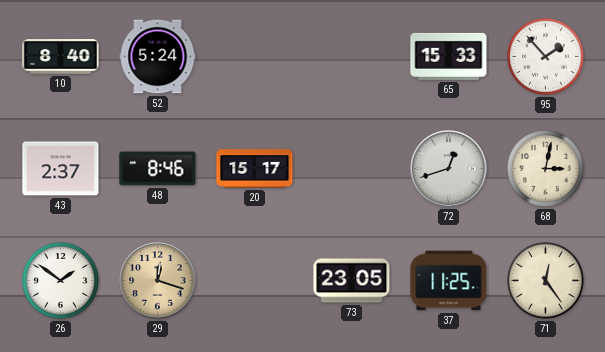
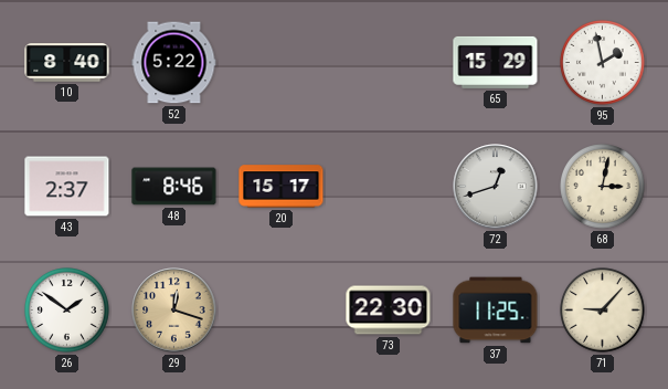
52: 5:24 -> 5:22
65: 15:33 -> 15:29
95: 1:53 -> 1:58
73: 23:05 -> 22:30
71: 12:24 -> 9:07
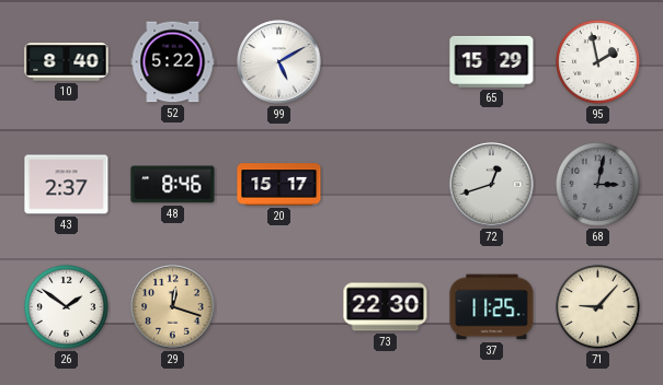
99: none -> 5:10
68 dial: cream -> grey
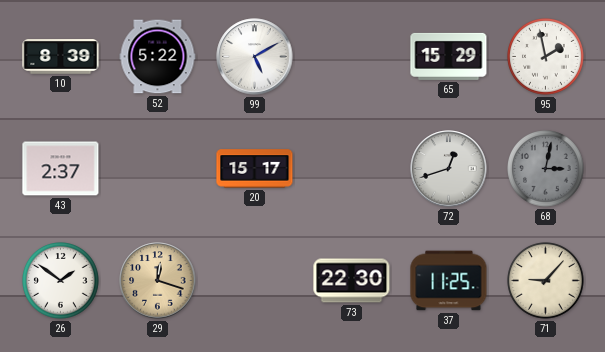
10: 8:40 -> 8:39
48: 8:46 -> none
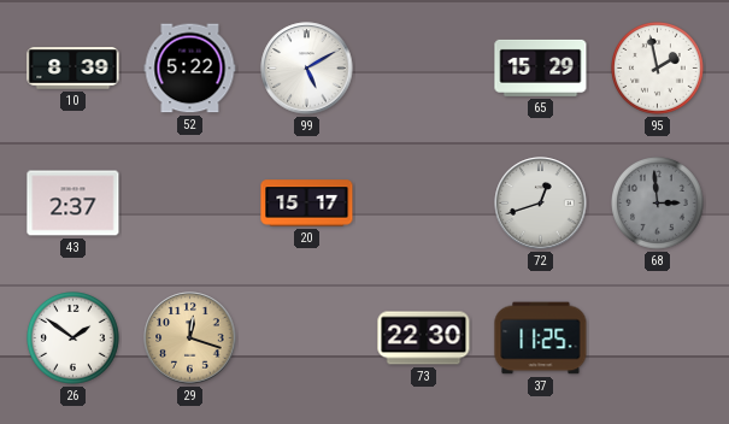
68: 3:02 -> 2:59
71: 9:07 -> none
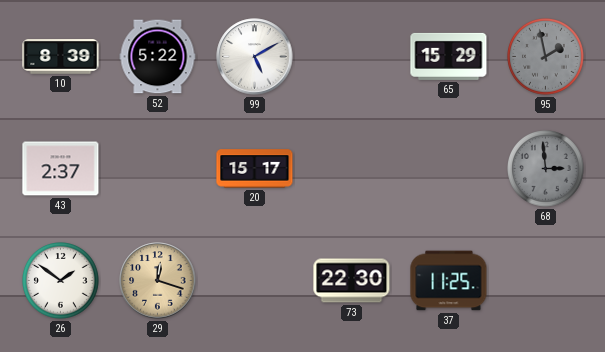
95 dial: white -> grey
72: 12:42 -> none
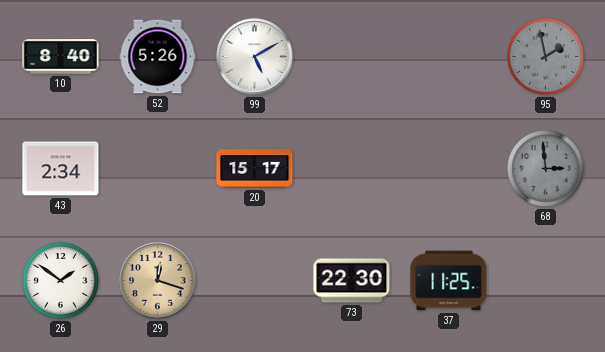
10: 8:39 -> 8:40
52: 5:22 -> 5:26
65: 15:29 -> none
43: 2:37 -> 2:34
